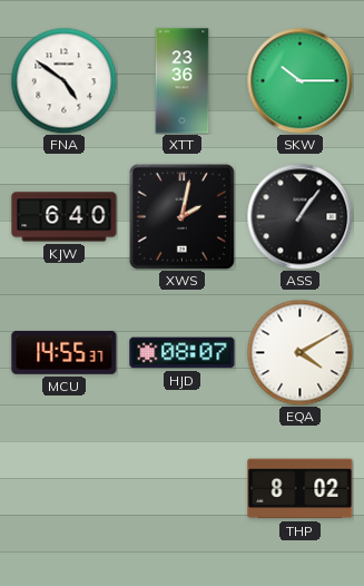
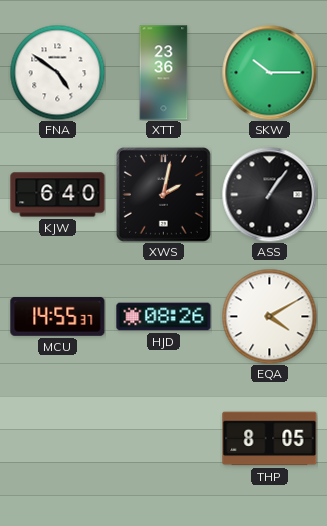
HJD: 08:07 -> 08:26
THP: 8:02 -> 8:05
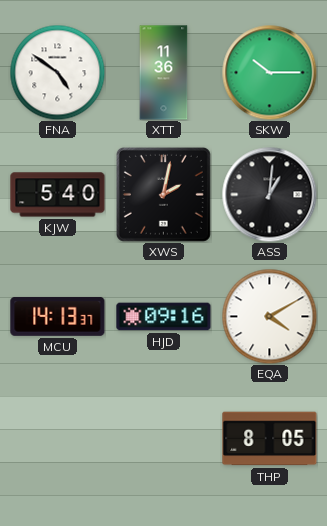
XTT: 23:36 -> 11:36
KJW: 6:40 -> 5:40
ASS: 1:06 -> 1:01
MCU: 14:55 -> 14:13
HJD: 08:26 -> 09:16
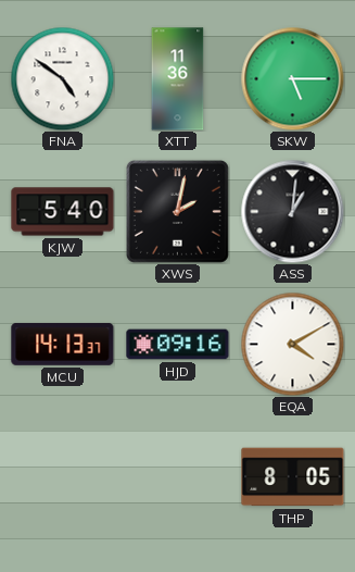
SKW: 10:15 -> 5:15
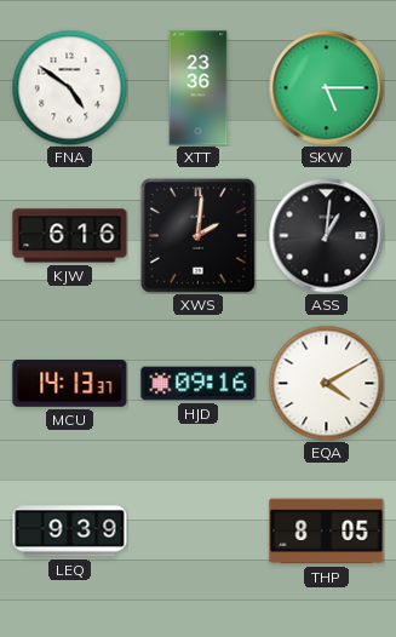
XTT: 11:36 -> 23:36
KJW: 5:40 -> 6:16
XWS: 2:02 -> 2:01
LEQ: none -> 9:39
